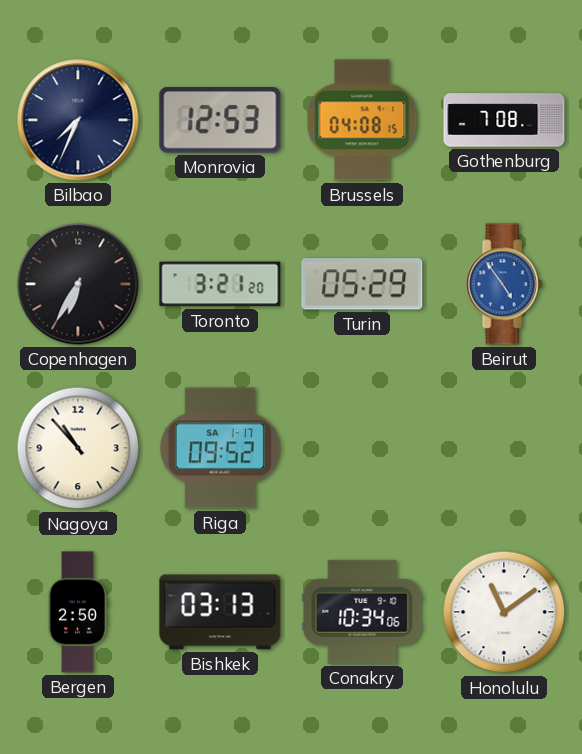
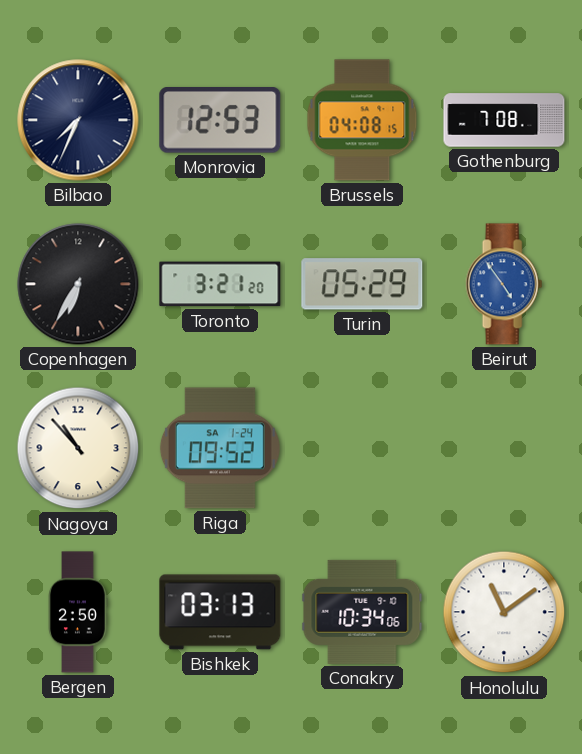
Riga date: SA 1-17 -> SA 1-24
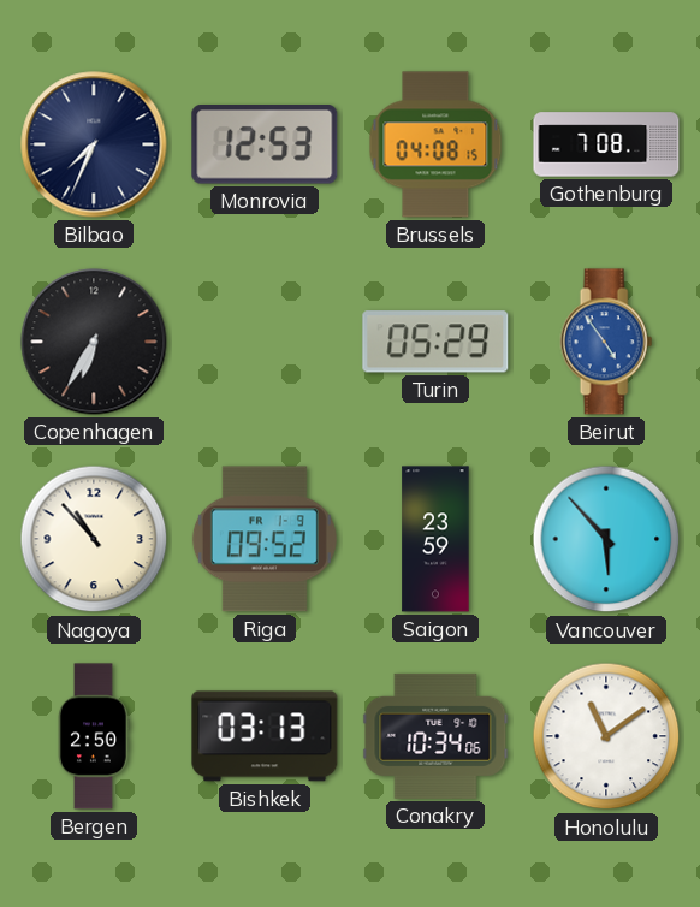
Toronto: 3:21 -> none
Riga date: SA 1-24 -> FR 1-9
Saigon: none -> 23:59
Vancouver: none -> 5:53
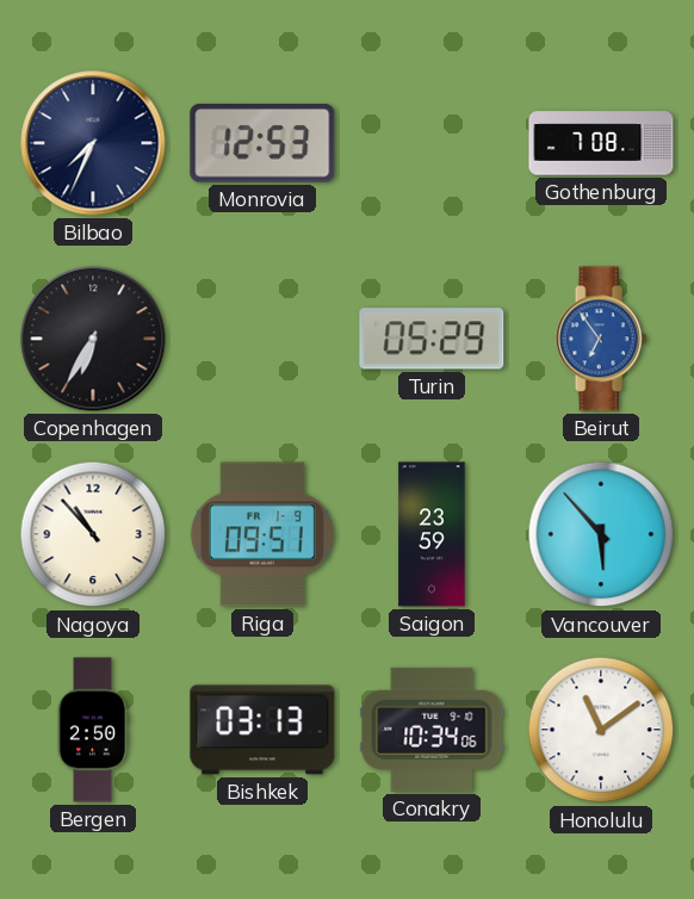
Brussels: 04:08 -> none
Beirut: 4:54 -> 6:54
Riga: 09:52 -> 09:51
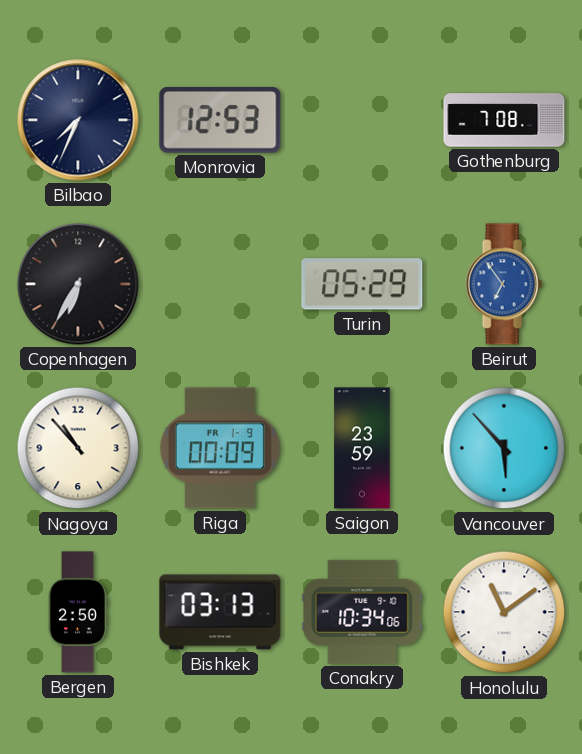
Riga: 09:51 -> 00:09
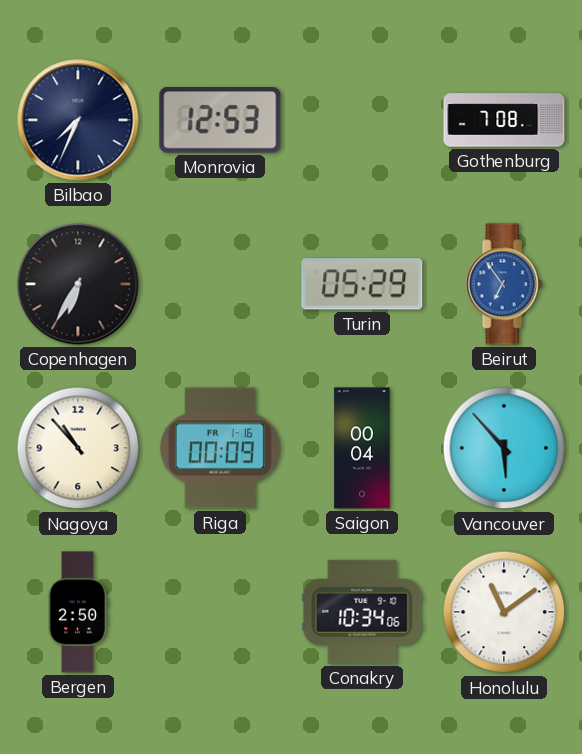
Riga date: FR 1-9 -> FR 1-16
Saigon: 23:59 -> 00:04
Bishkek: 03:13 -> none
